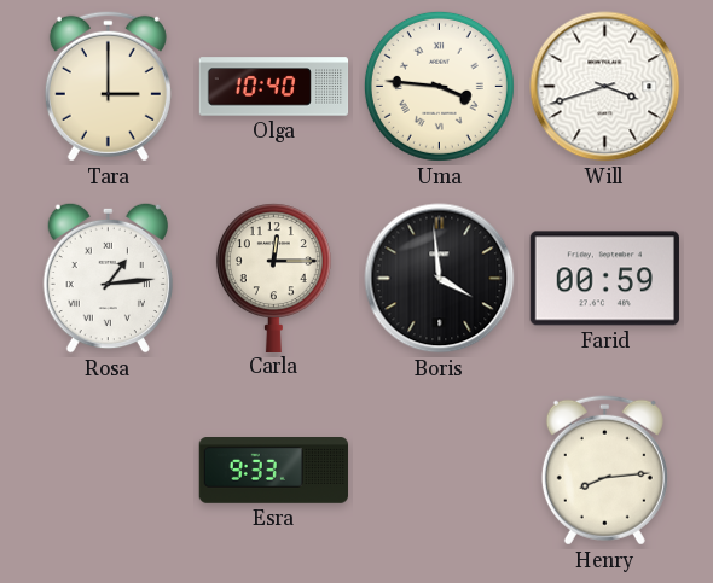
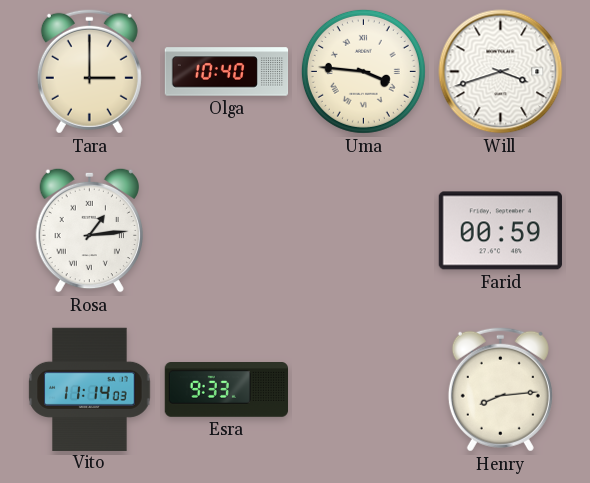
Carla: 12:15 -> none
Boris: 3:59 -> none
Vito: none -> 11:14
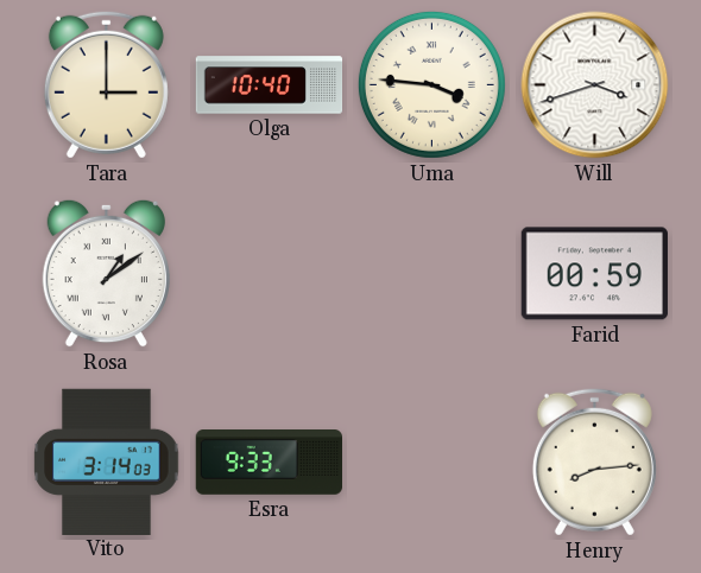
Rosa: 1:14 -> 1:09
Vito: 11:14 -> 3:14
